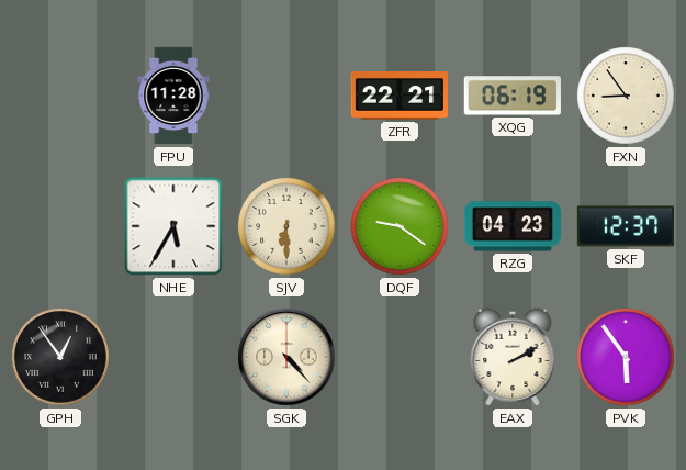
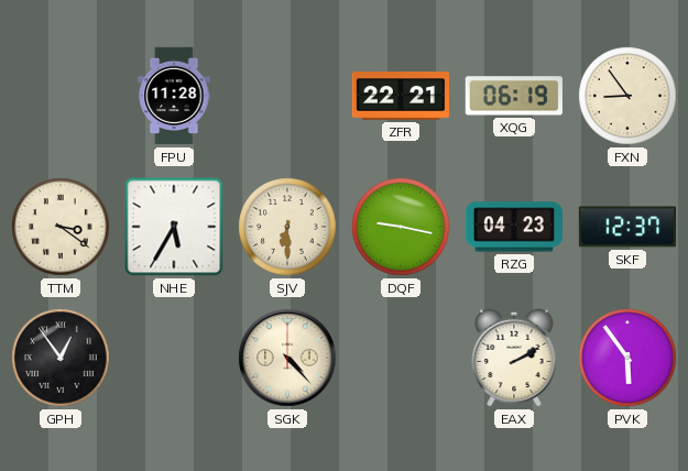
TTM: none -> 3:21
DQF: 9:21 -> 9:17
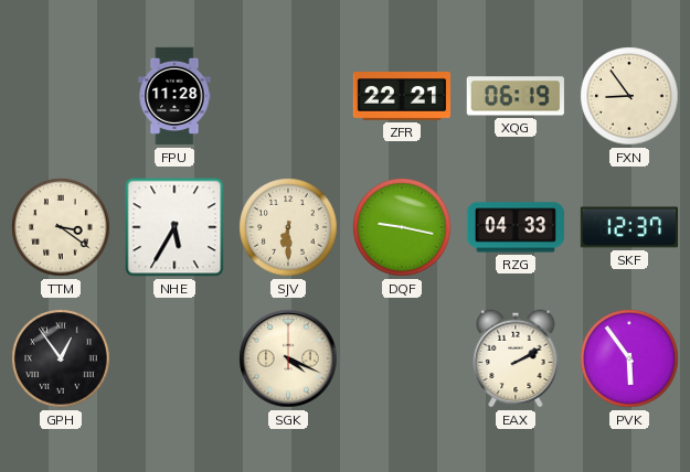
RZG: 04:23 -> 04:33
SGK: 4:23 -> 4:19
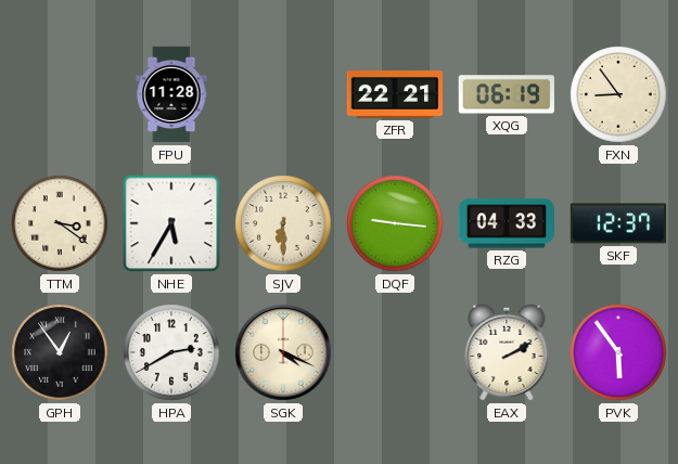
DQF: 9:17 -> 9:16
HPA: none -> 2:40
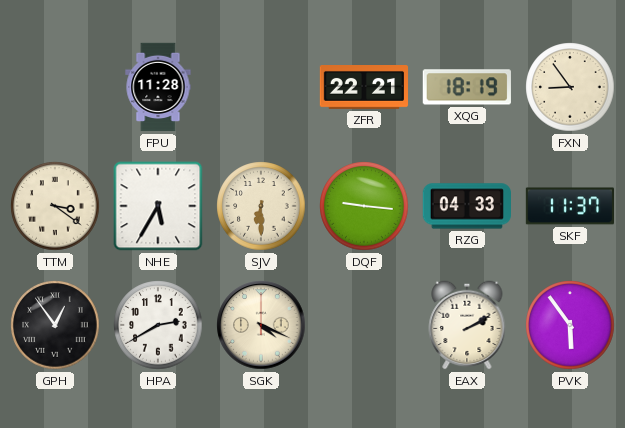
XQG: 06:19 -> 18:19
SKF: 12:37 -> 11:37
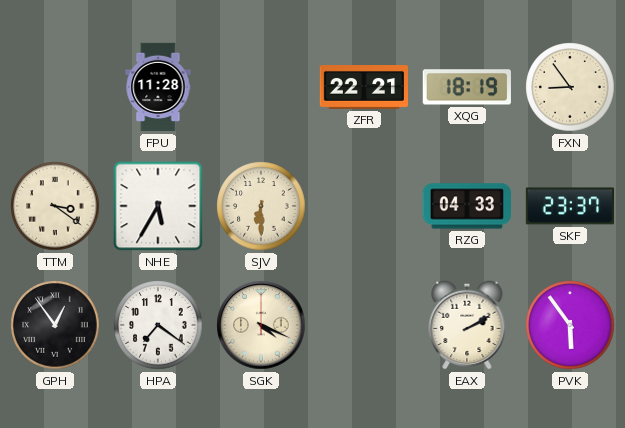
DQF: 9:16 -> none
SKF: 11:37 -> 23:37
HPA: 2:40 -> 7:21
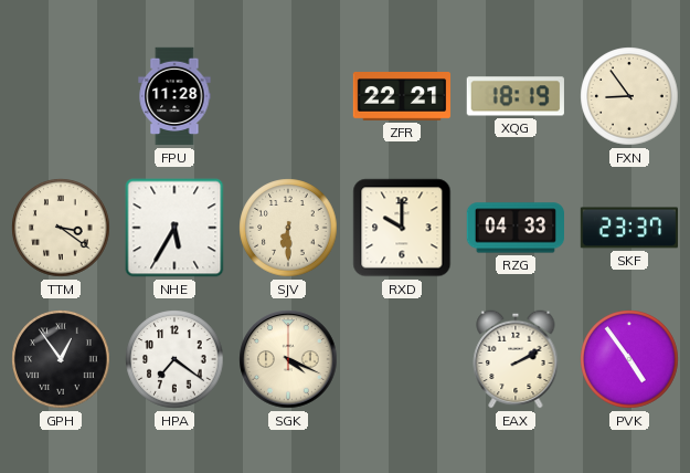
RXD: none -> 10:00
PVK: 5:54 -> 4:54
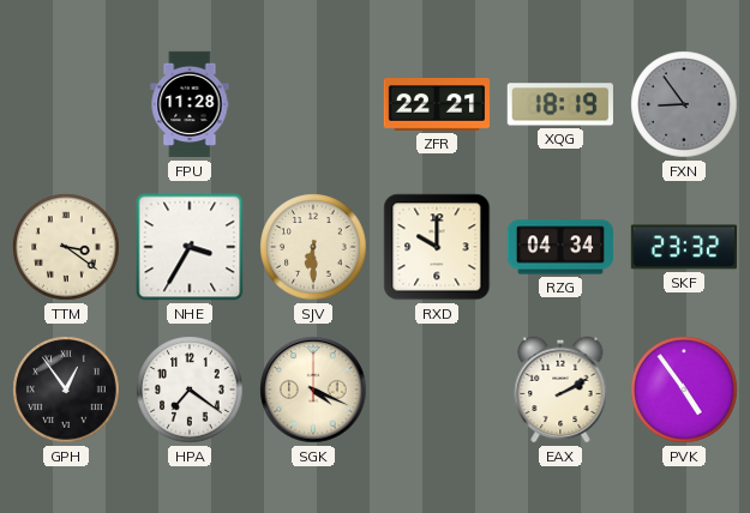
FXN dial: cream -> grey
NHE: 5:35 -> 3:35
RZG: 04:33 -> 04:34
SKF: 23:37 -> 23:32
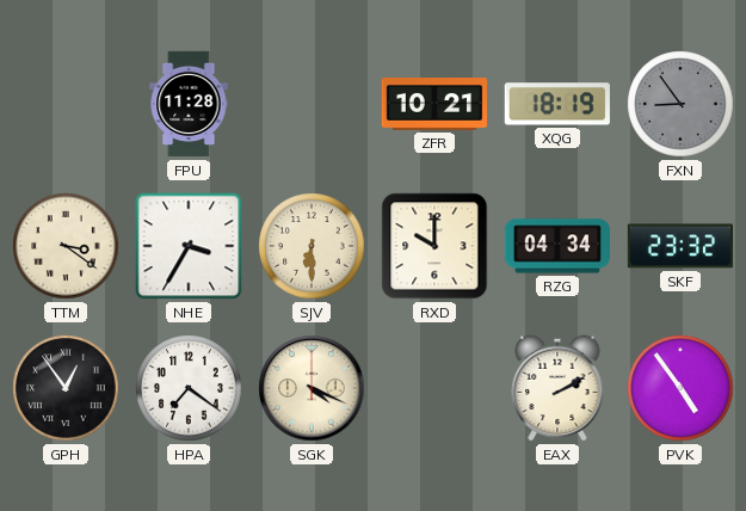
ZFR: 22:21 -> 10:21
